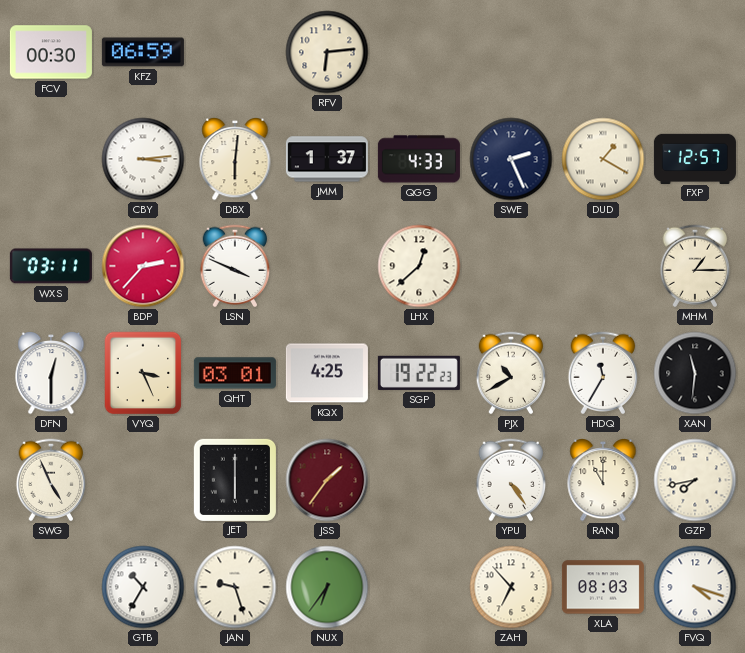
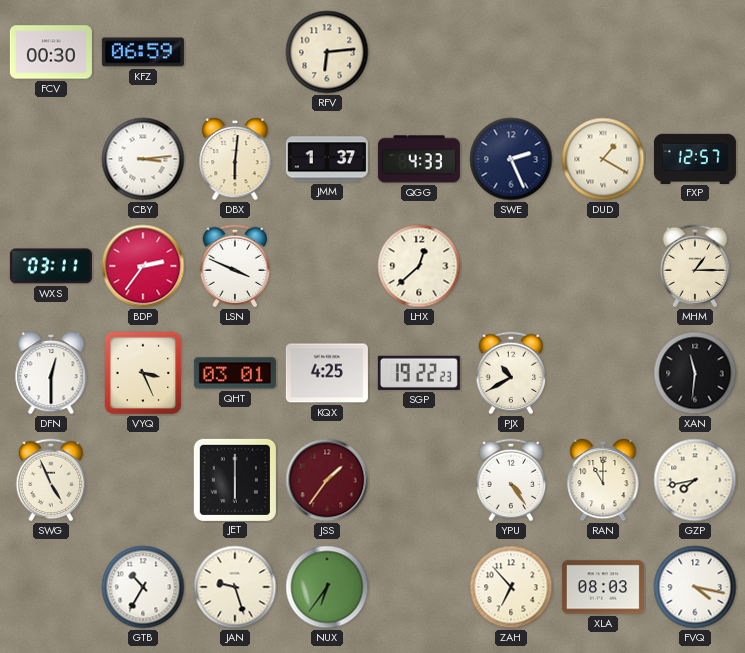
BDP: 2:37 -> 2:36
HDQ: 11:35 -> none
FVQ: 4:18 -> 4:17
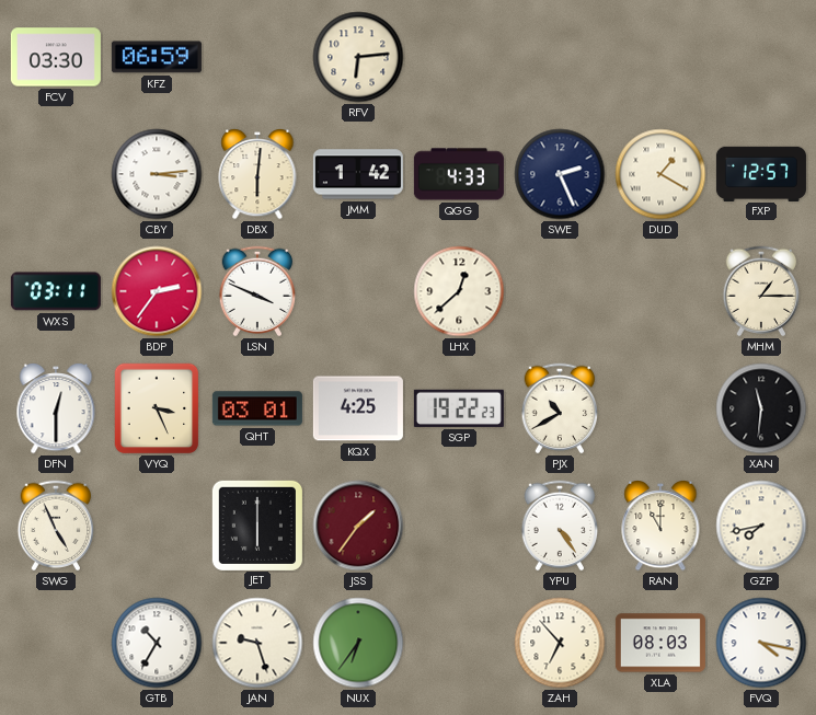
FCV: 00:30 -> 03:30
JMM: 1:37 -> 1:42
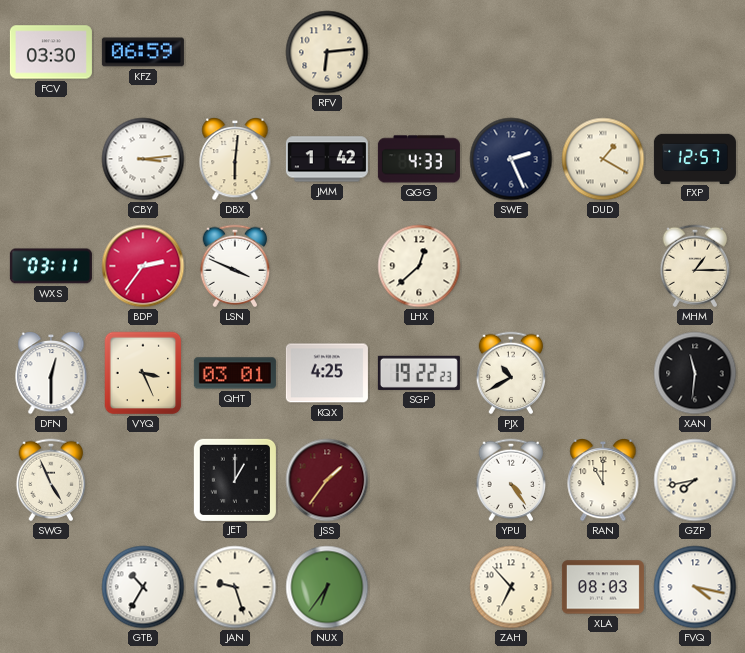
JET: 6:00 -> 1:00
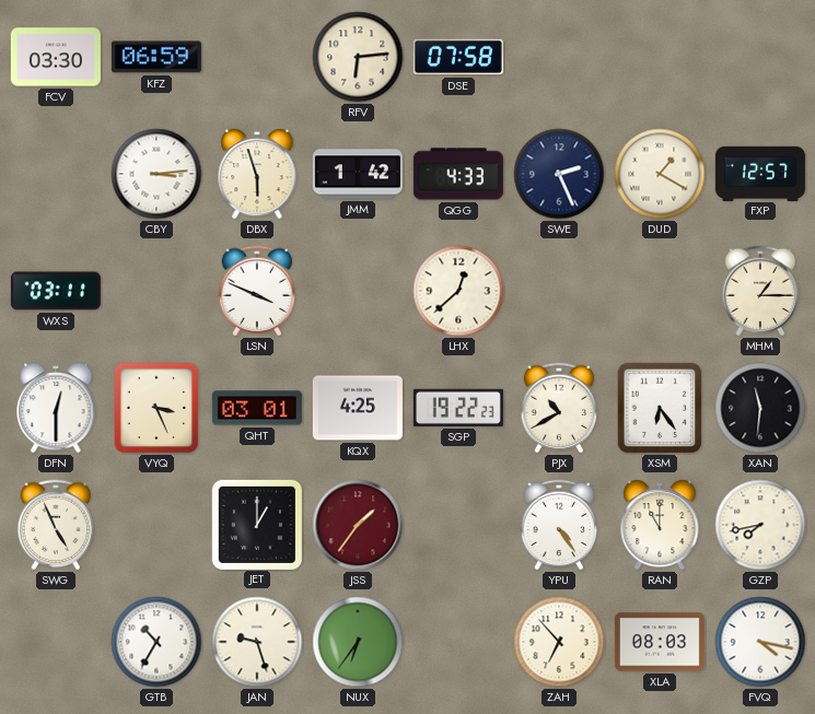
DSE: none -> 07:58
DBX: 6:01 -> 5:57
BDP: 2:36 -> none
XSM: none -> 6:24
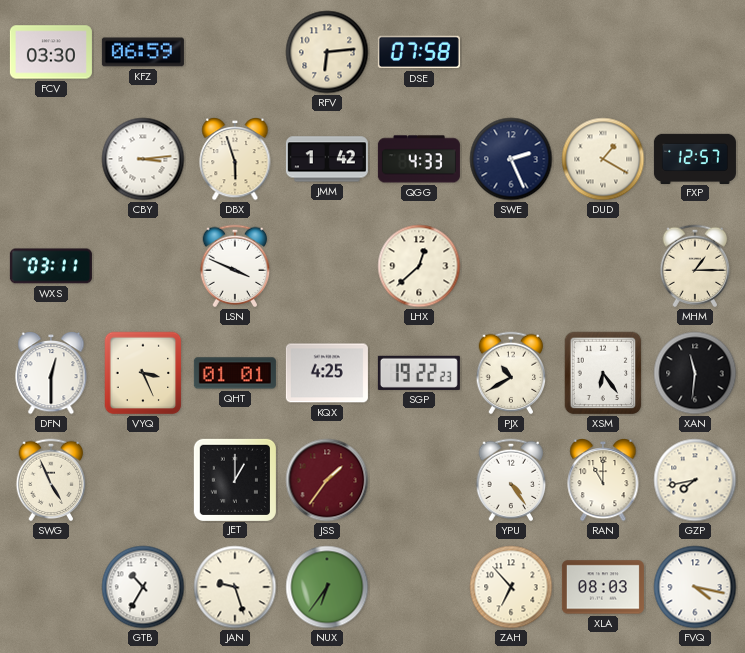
QHT: 03:01 -> 01:01
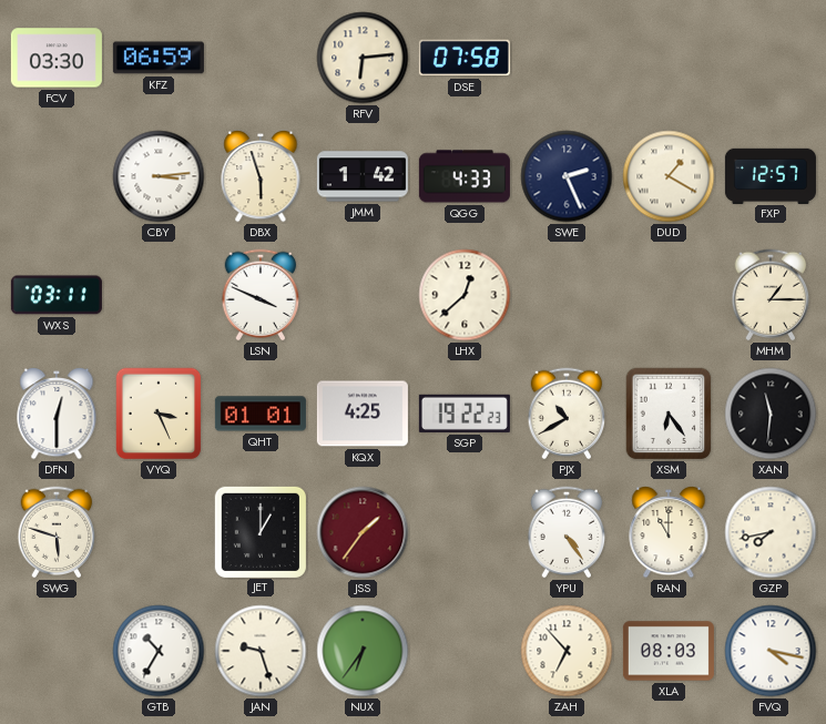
SWG: 4:56 -> 5:48
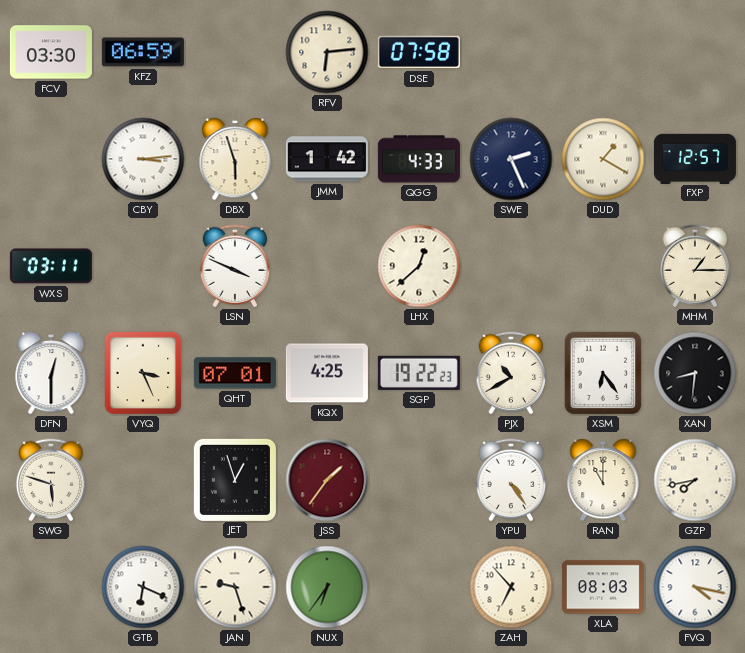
QHT: 01:01 -> 07:01
XAN: 11:31 -> 8:31
JET: 1:00 -> 12:57
GTB: 10:35 -> 6:19
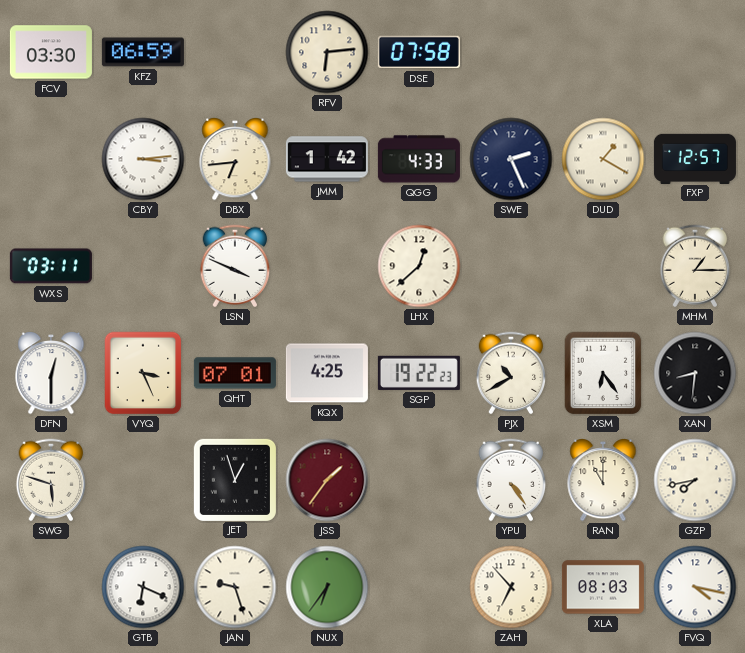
DBX: 5:57 -> 6:44
